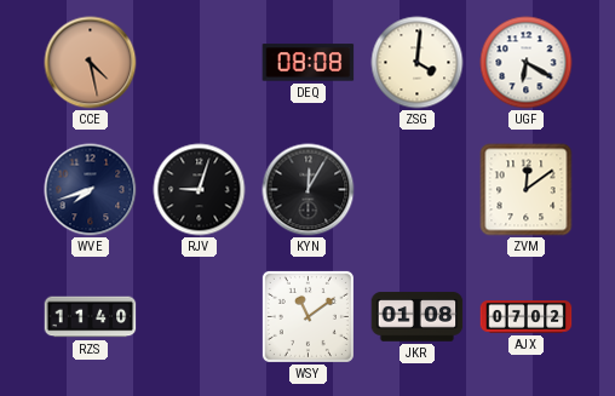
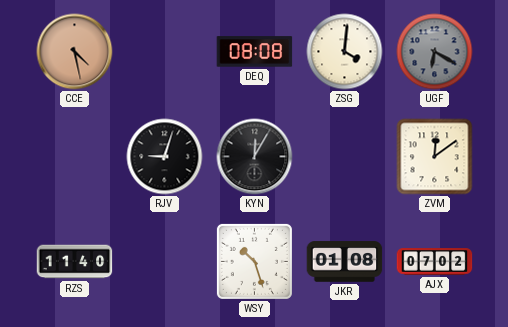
UGF dial: white -> grey
WVE: 7:42 -> none
WSY: 11:09 -> 10:27
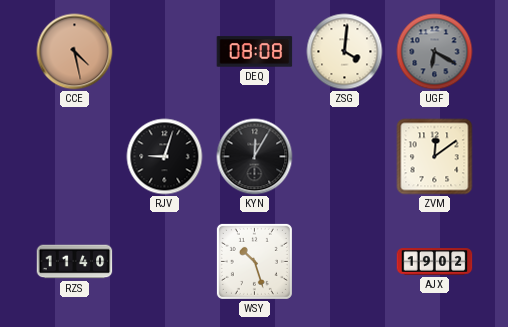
JKR: 01:08 -> none
AJX: 07:02 -> 19:02
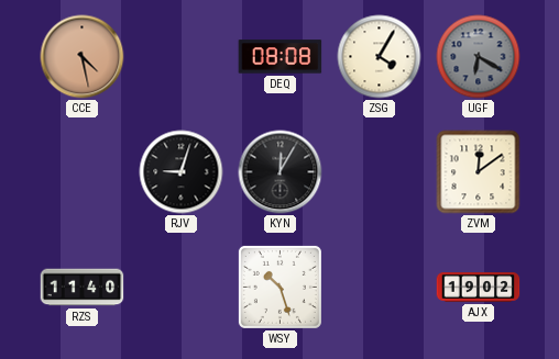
ZSG: 4:01 -> 4:05
